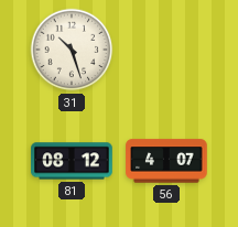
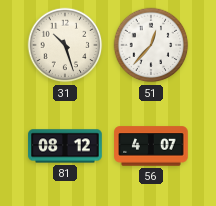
51: none -> 12:37
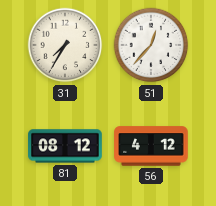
31: 10:27 -> 7:35
56: 4:07 -> 4:12
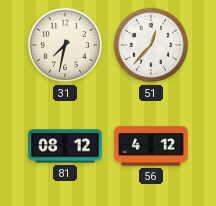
31: 7:35 -> 7:32
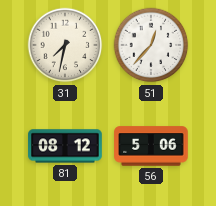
56: 4:12 -> 5:06
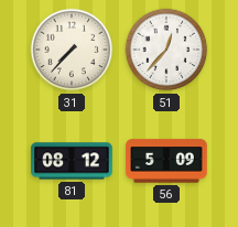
31: 7:32 -> 7:37
56: 5:06 -> 5:09
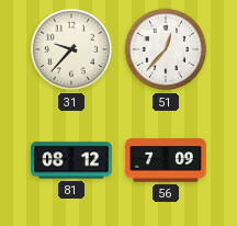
31: 7:37 -> 9:37
56: 5:09 -> 7:09
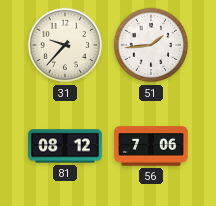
51: 12:37 -> 1:44
56: 7:09 -> 7:06
